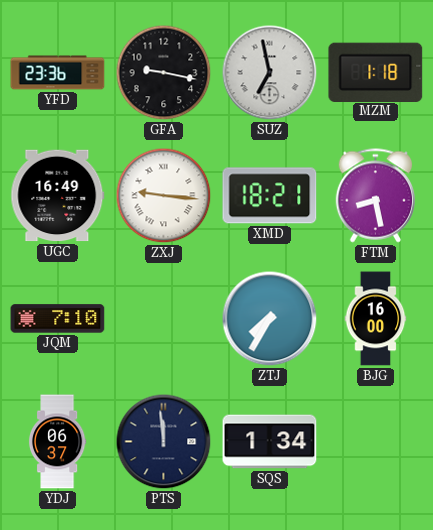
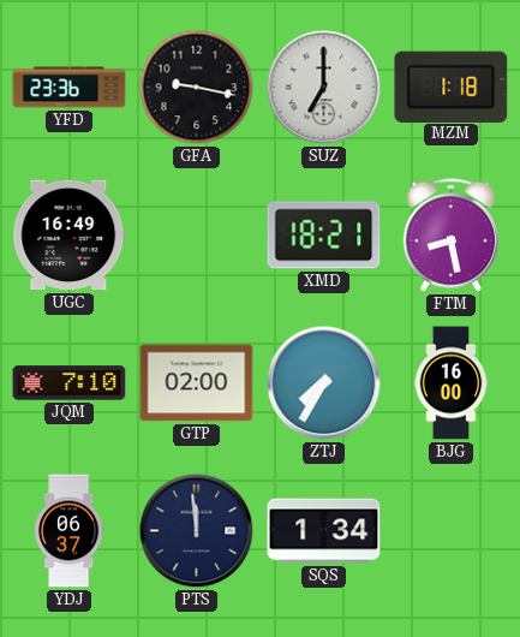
SUZ: 6:58 -> 7:00
ZXJ: 9:16 -> none
GTP: none -> 02:00
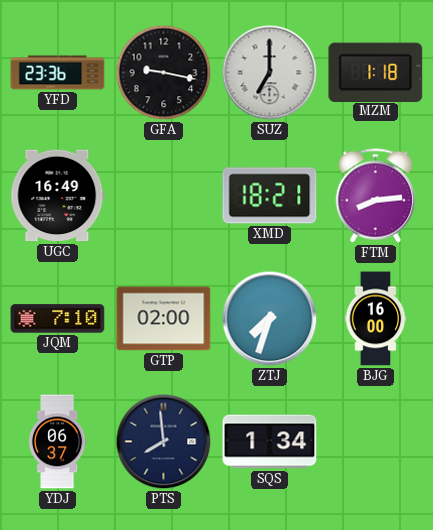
FTM: 8:28 -> 8:14
ZTJ: 7:35 -> 7:33
PTS: 11:59 -> 7:59
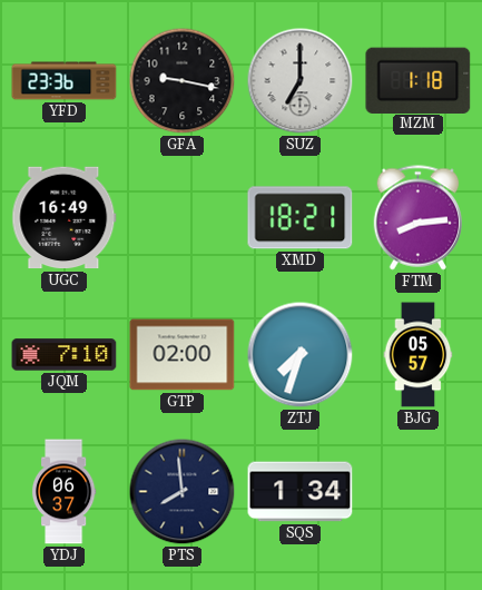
BJG: 16:00 -> 05:57
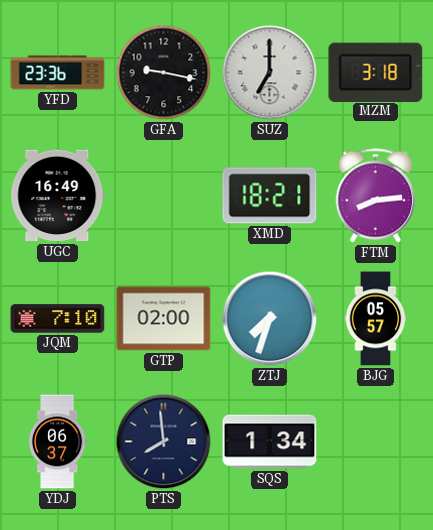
MZM: 1:18 -> 3:18
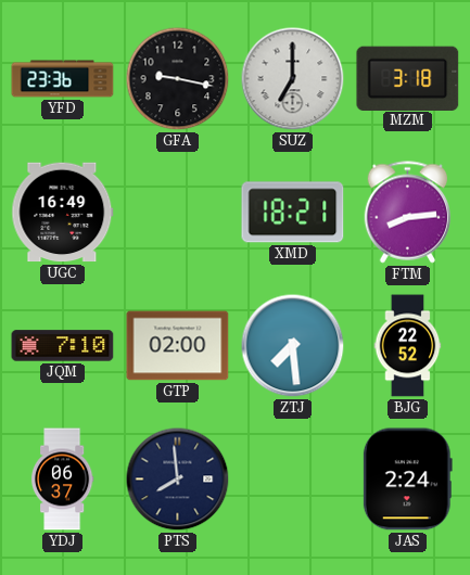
ZTJ: 7:33 -> 7:29
BJG: 05:57 -> 22:52
SQS: 1:34 -> none
JAS: none -> 2:24
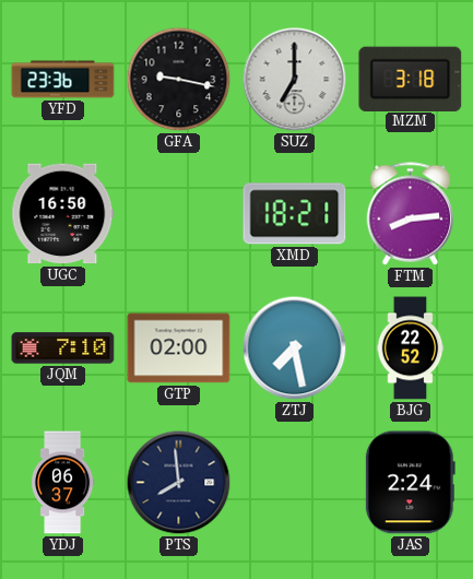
UGC: 16:49 -> 16:50
ZTJ: 7:29 -> 7:28
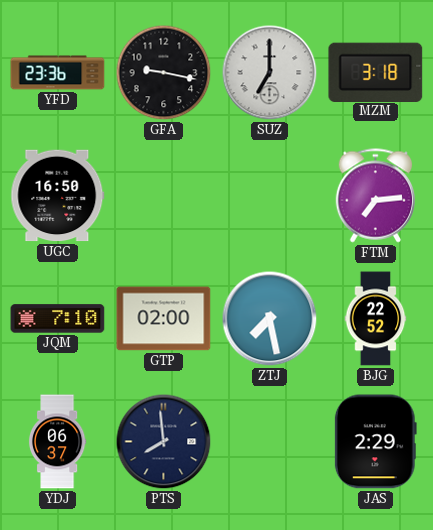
XMD: 18:21 -> none
FTM: 8:14 -> 7:14
JAS: 2:24 -> 2:29
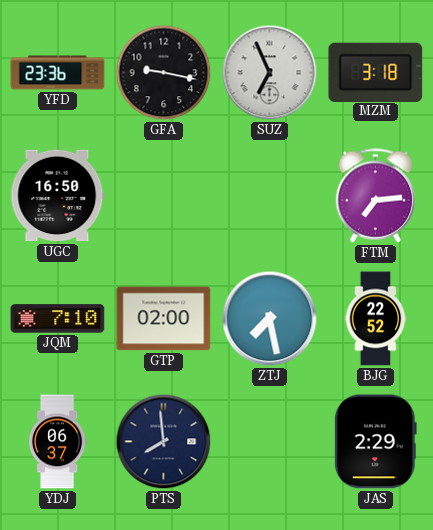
SUZ: 7:00 -> 6:56
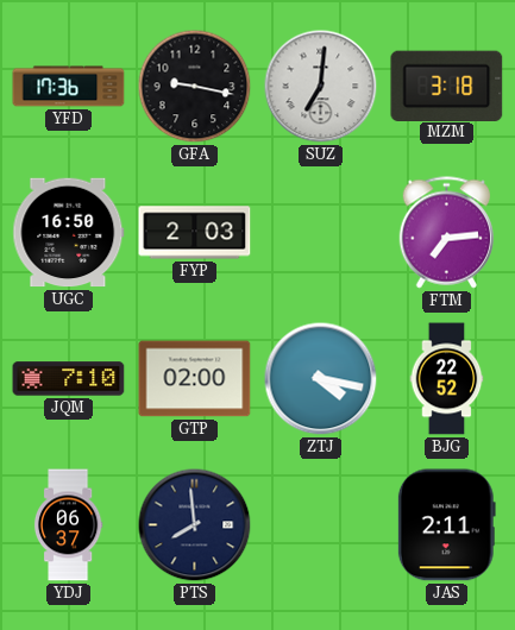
YFD: 23:36 -> 17:36
SUZ: 6:56 -> 7:01
FYP: none -> 2:03
ZTJ: 7:28 -> 4:17
JAS: 2:29 -> 2:11
